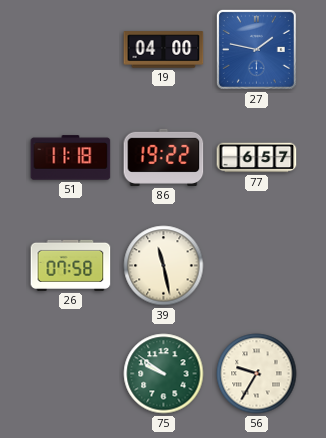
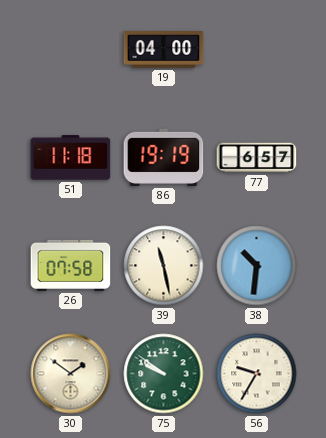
27: 1:47 -> none
86: 19:22 -> 19:19
38: none -> 10:31
30: none -> 1:51
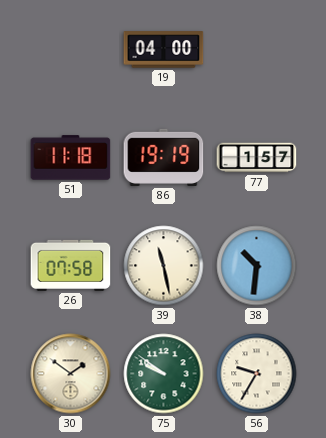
77: 6:57 -> 1:57
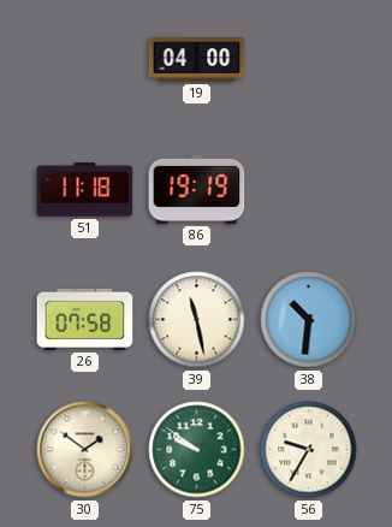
77: 1:57 -> none
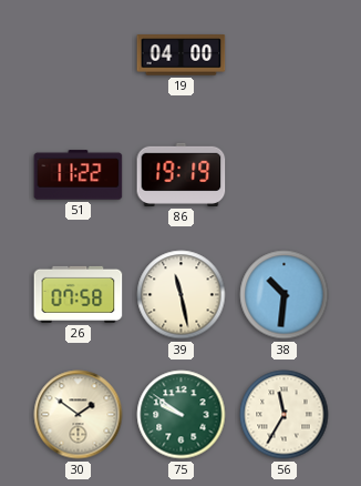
51: 11:18 -> 11:22
56: 9:35 -> 11:35
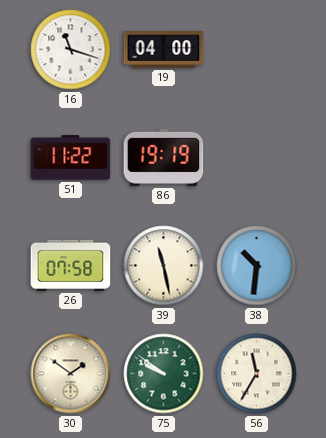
16: none -> 11:18
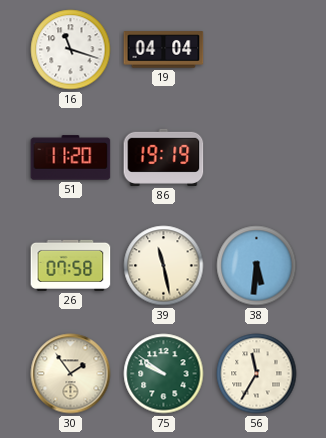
19: 04:00 -> 04:04
51: 11:22 -> 11:20
38: 10:31 -> 5:31
30: 1:51 -> 1:54
